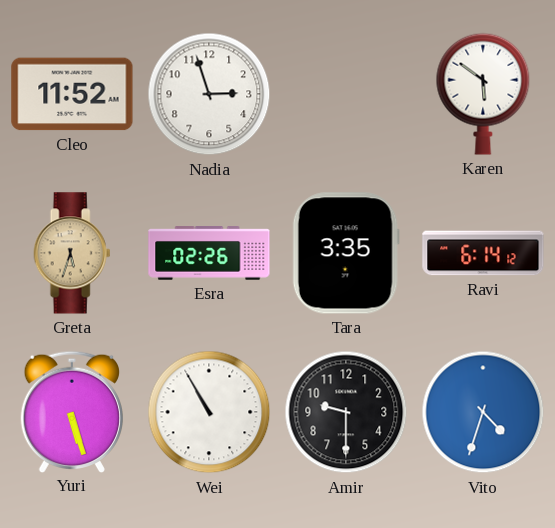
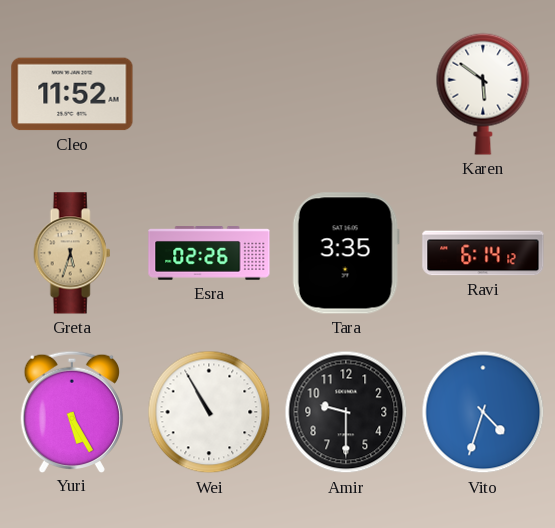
Nadia: 2:57 -> none
Yuri: 5:27 -> 5:25
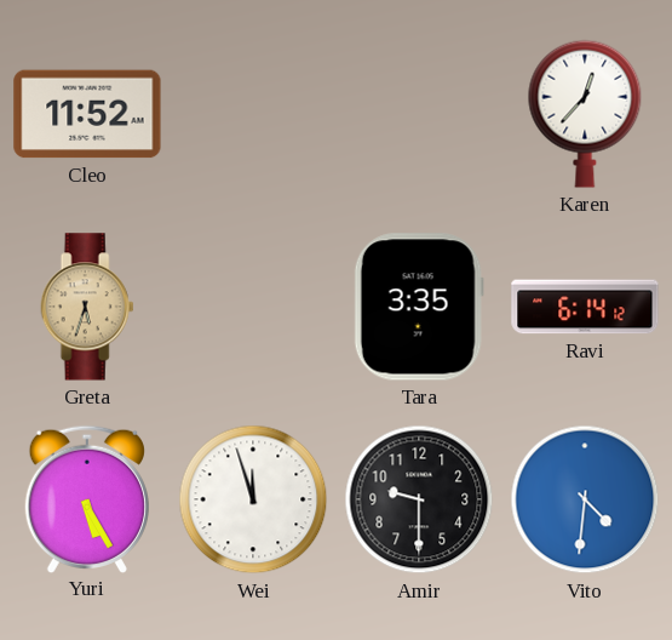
Karen: 5:51 -> 12:37
Esra: 02:26 -> none
Wei: 10:55 -> 11:57
Vito: 4:33 -> 4:31
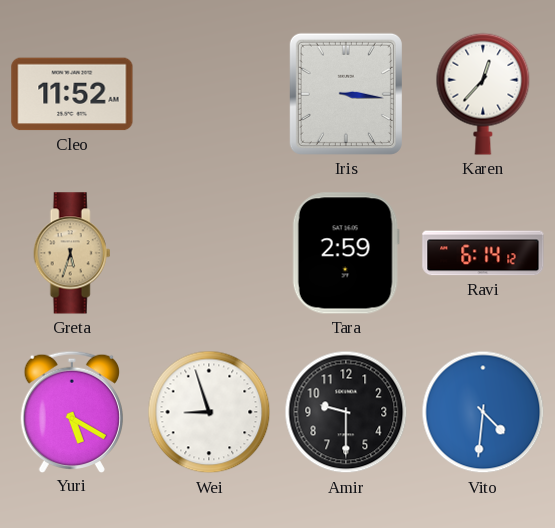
Iris: none -> 3:16
Tara: 3:35 -> 2:59
Yuri: 5:25 -> 5:20
Wei: 11:57 -> 8:57
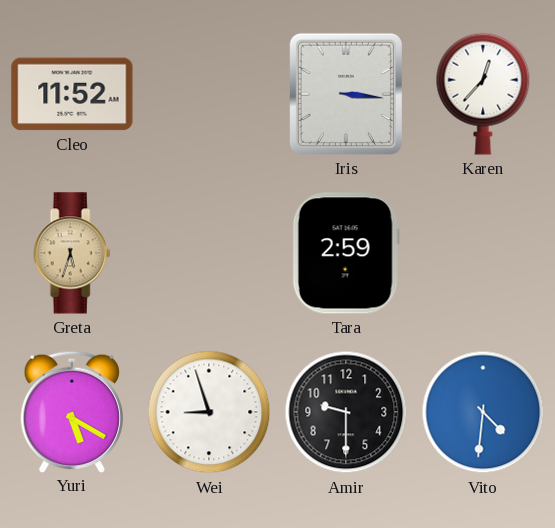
Ravi: 6:14 -> none
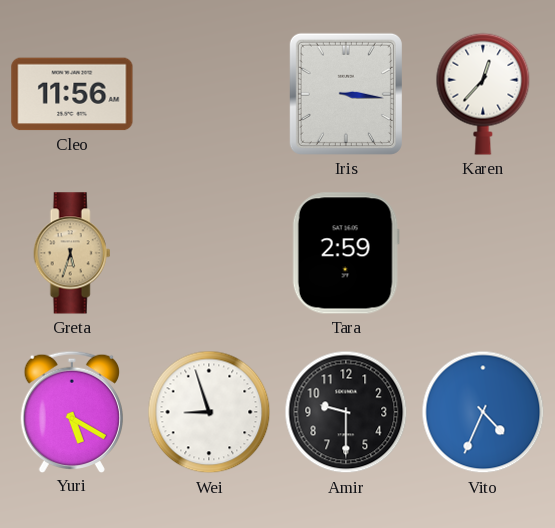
Cleo: 11:52 -> 11:56
Vito: 4:31 -> 4:34
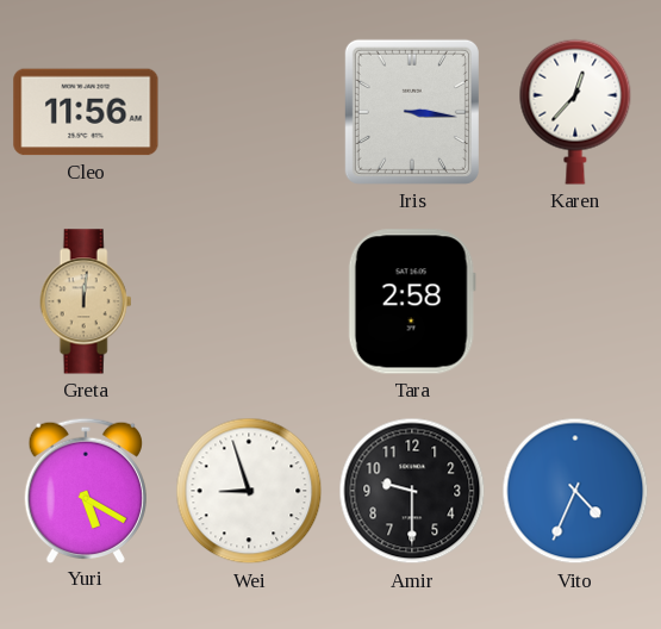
Greta: 5:33 -> 12:01
Tara: 2:59 -> 2:58
